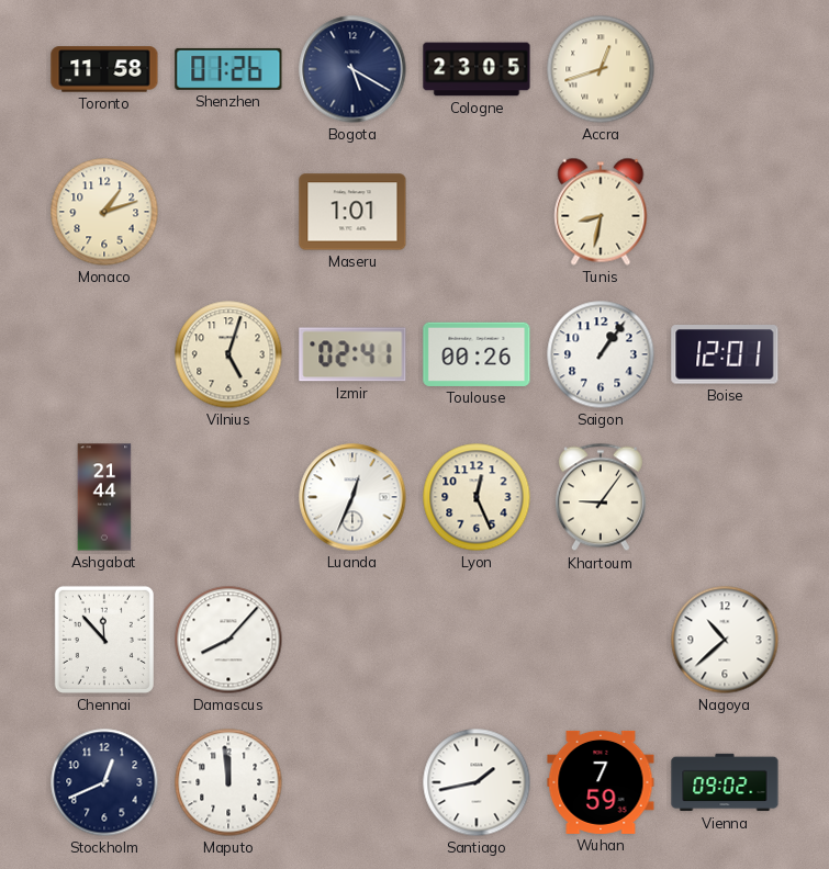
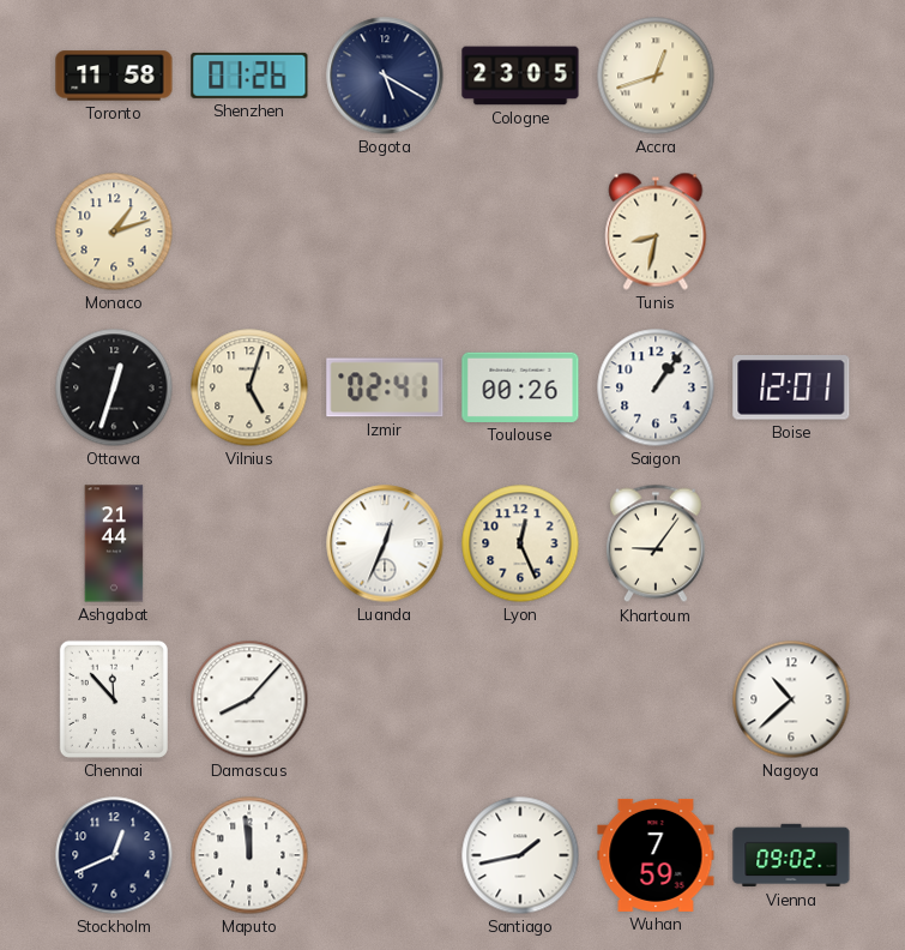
Maseru: 1:01 -> none
Ottawa: none -> 12:33
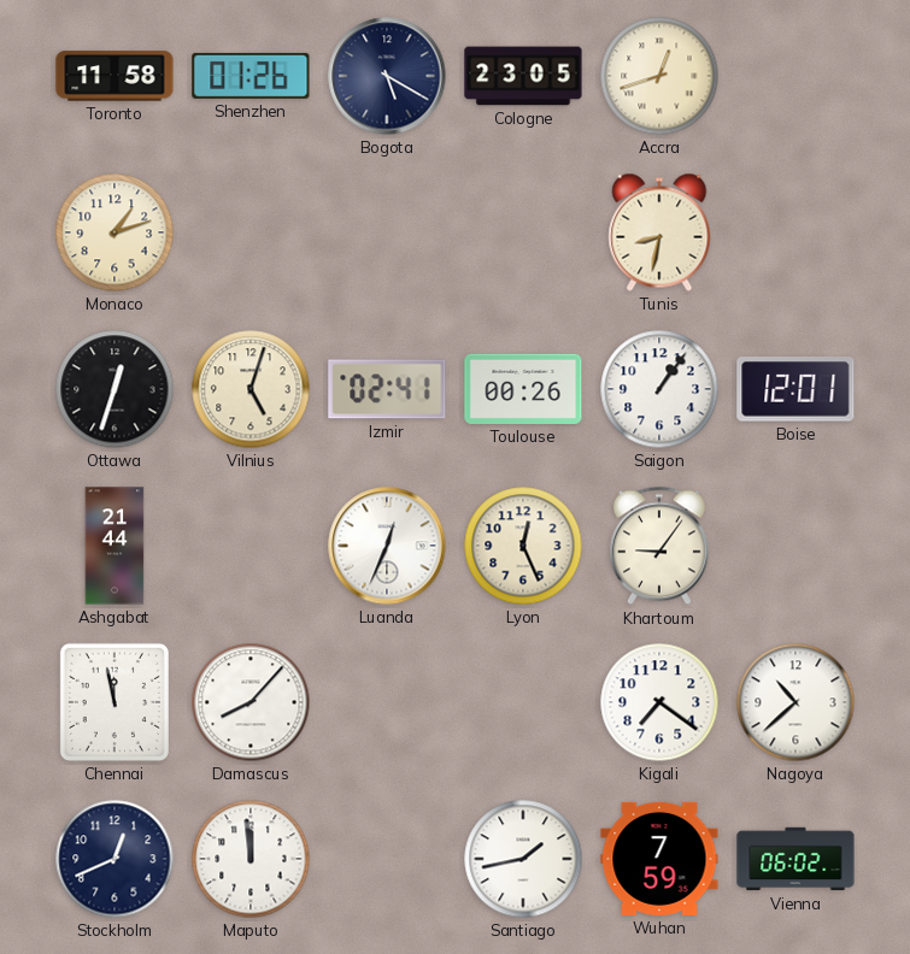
Chennai: 11:53 -> 11:58
Kigali: none -> 7:21
Vienna: 09:02 -> 06:02
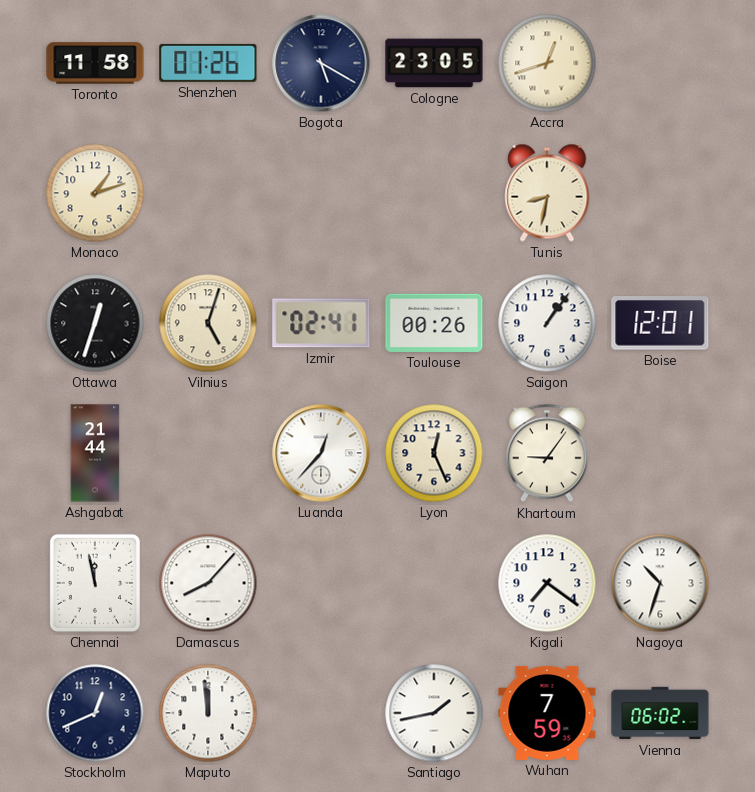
Luanda: 12:34 -> 12:37
Nagoya: 10:38 -> 10:33
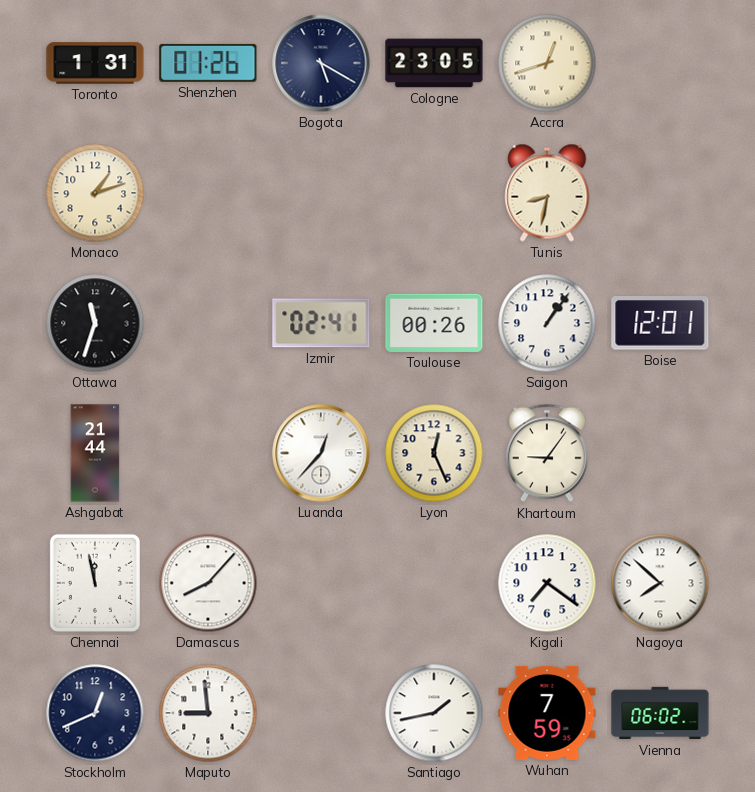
Toronto: 11:58 -> 1:31
Ottawa: 12:33 -> 11:33
Vilnius: 5:03 -> none
Nagoya: 10:33 -> 7:52
Maputo: 11:59 -> 8:59
